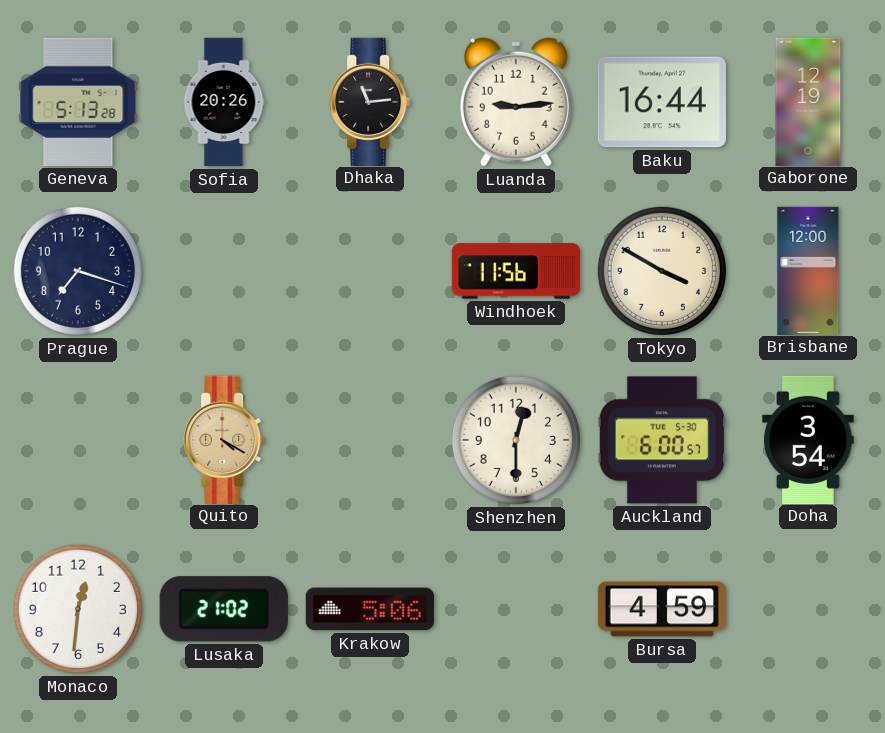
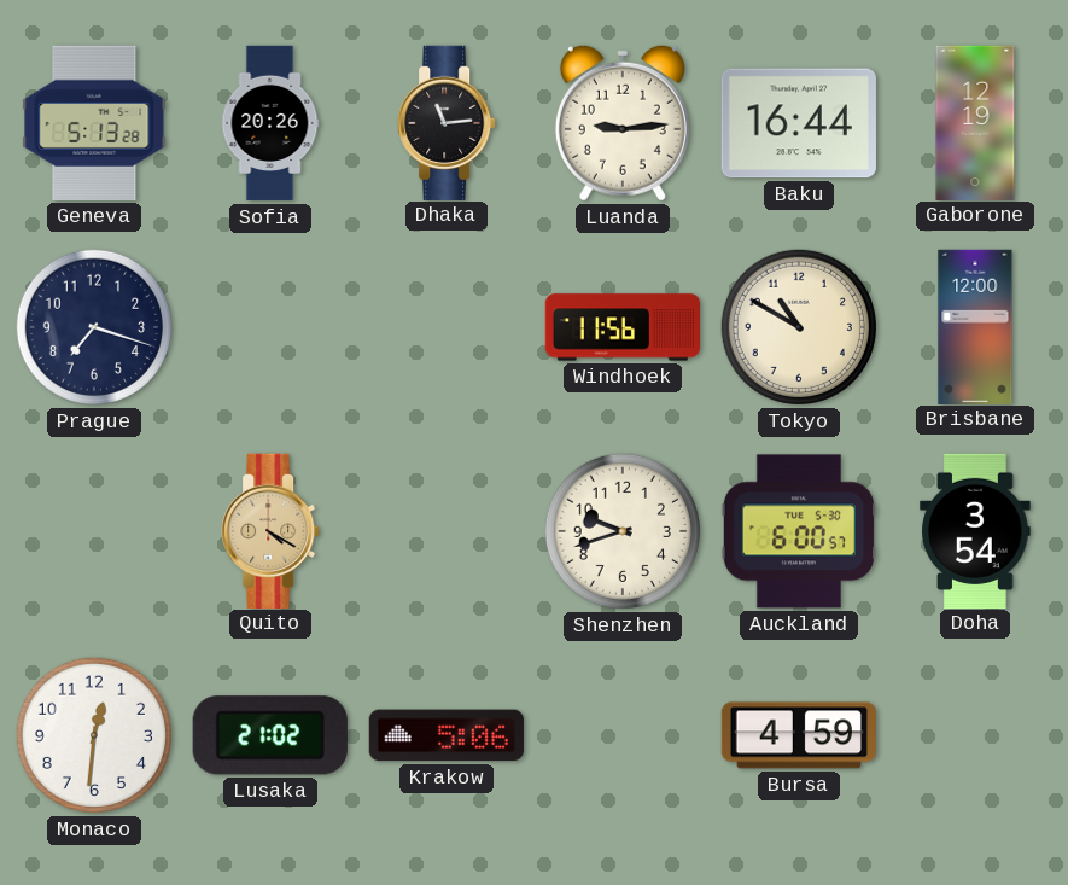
Tokyo: 3:50 -> 10:50
Shenzhen: 12:30 -> 9:42
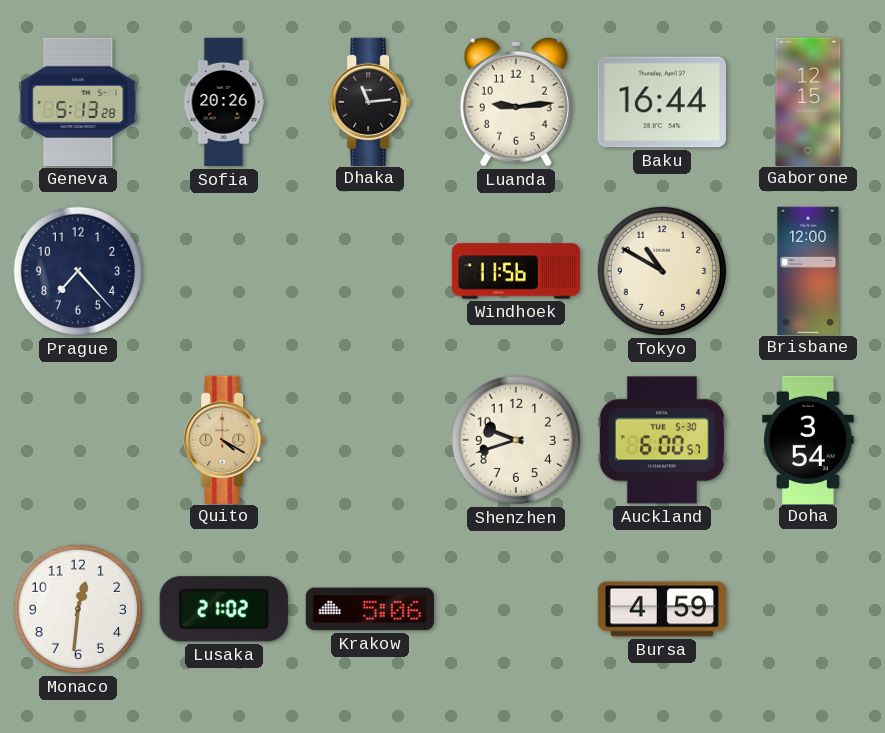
Gaborone: 12:19 -> 12:15
Prague: 7:18 -> 7:23
